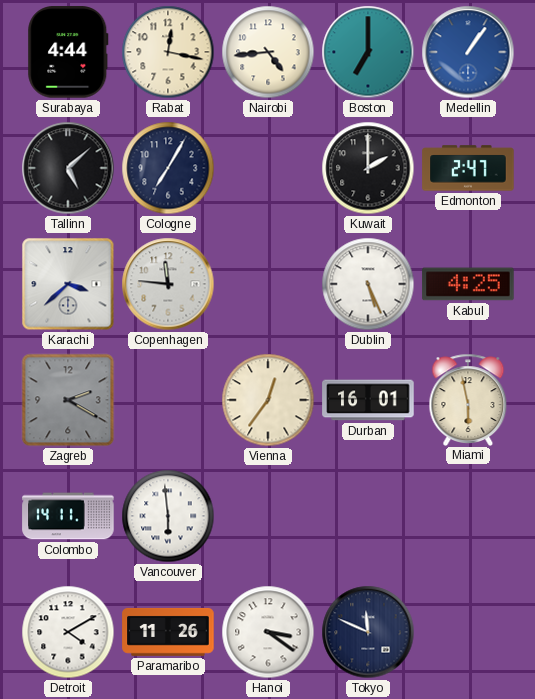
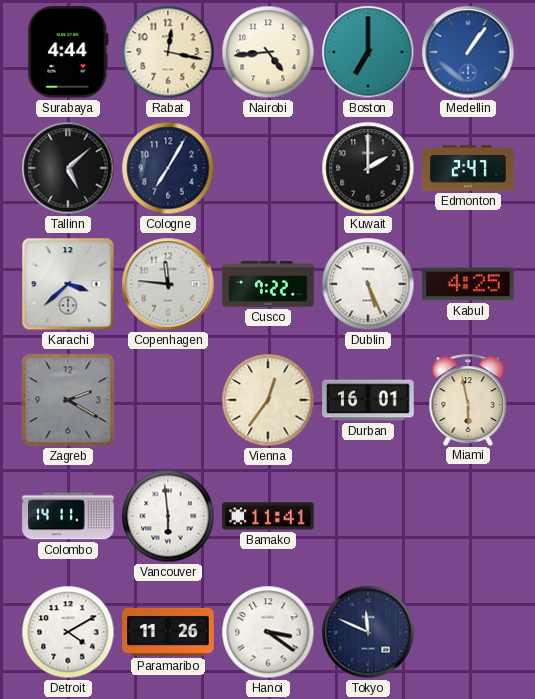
Cusco: none -> 7:22
Bamako: none -> 11:41
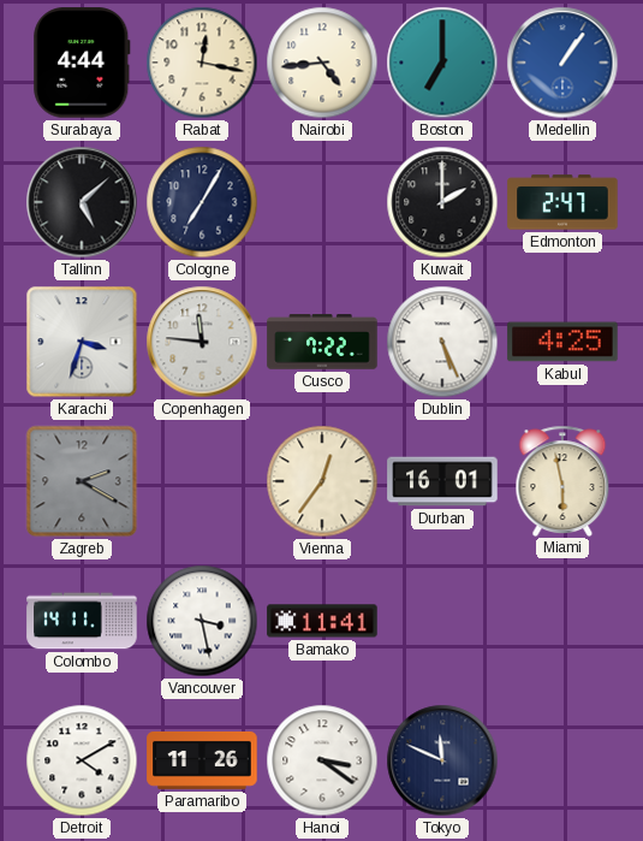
Karachi: 3:38 -> 3:33
Vancouver: 5:59 -> 3:28
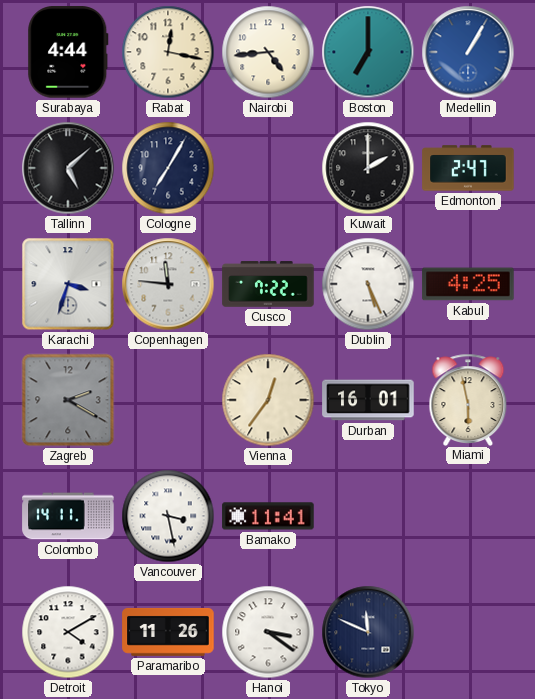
Medellin: 1:06 -> 1:05
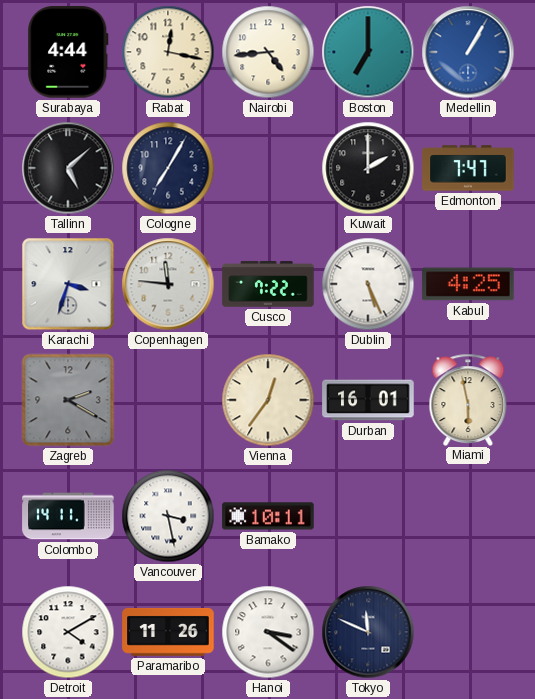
Edmonton: 2:47 -> 7:47
Bamako: 11:41 -> 10:11
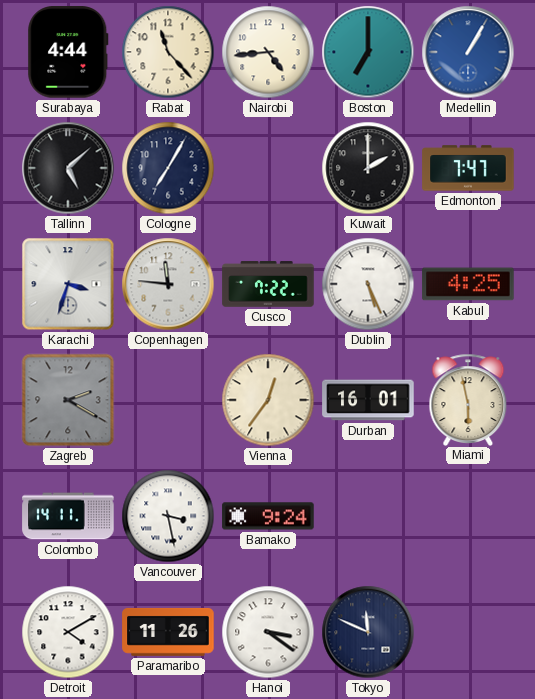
Rabat: 12:17 -> 11:23
Bamako: 10:11 -> 9:24
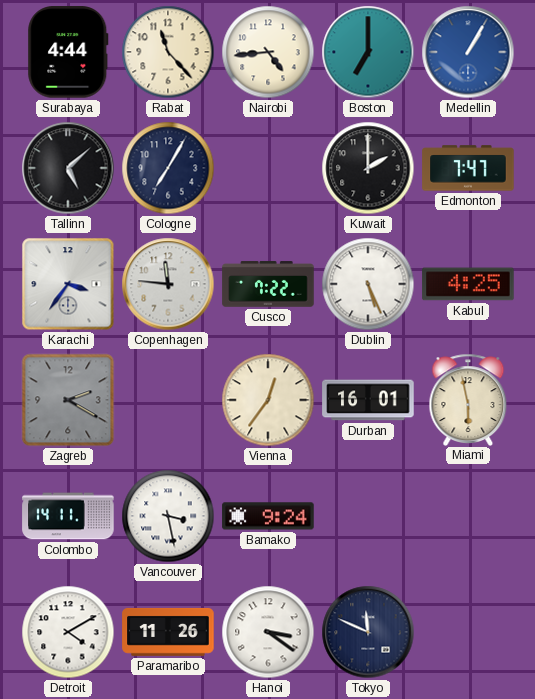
Karachi: 3:33 -> 3:36
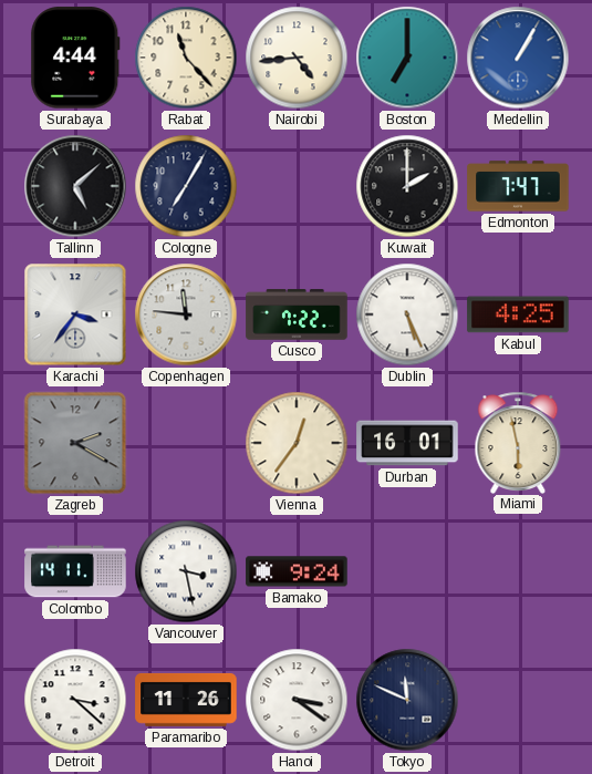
Detroit: 4:10 -> 3:22
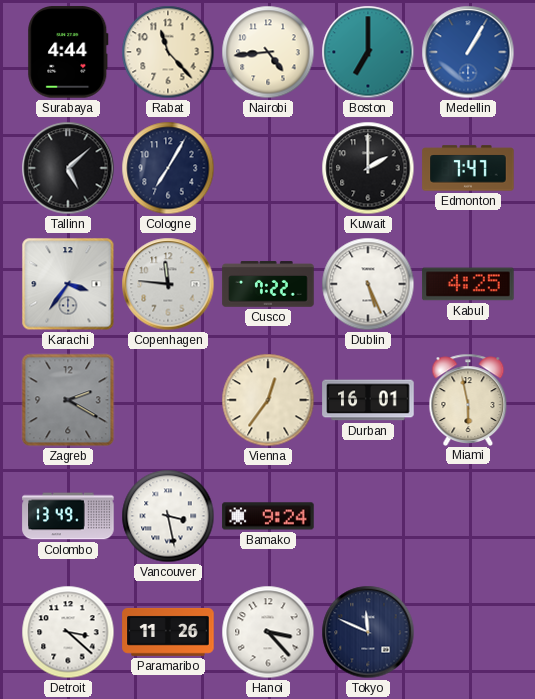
Colombo: 14:11 -> 13:49
Hanoi: 3:21 -> 3:23
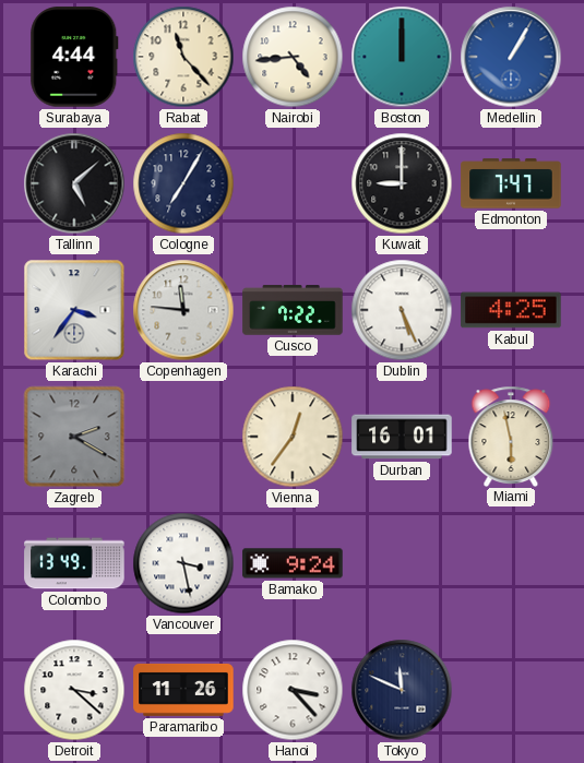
Boston: 7:00 -> 12:00
Kuwait: 2:00 -> 9:00
